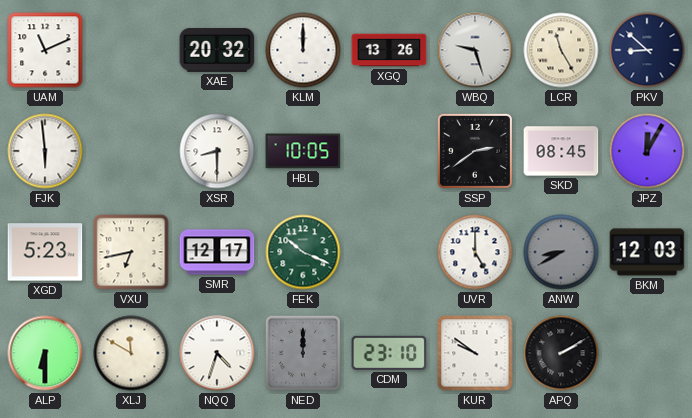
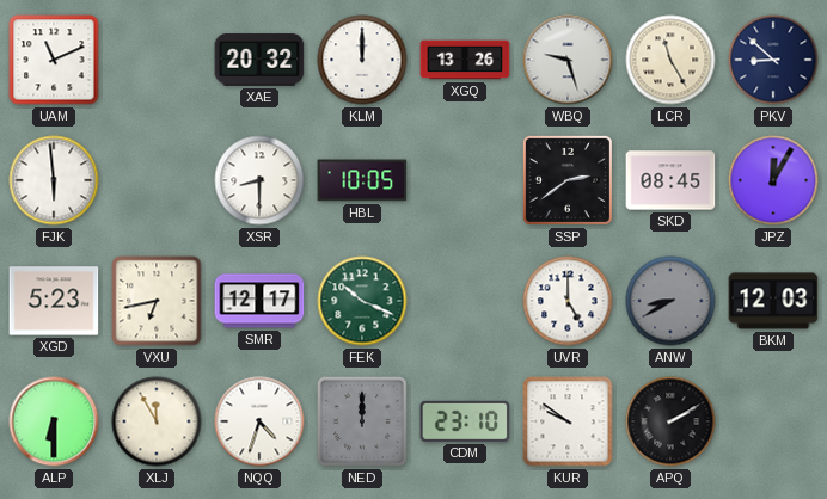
XLJ: 11:50 -> 11:55
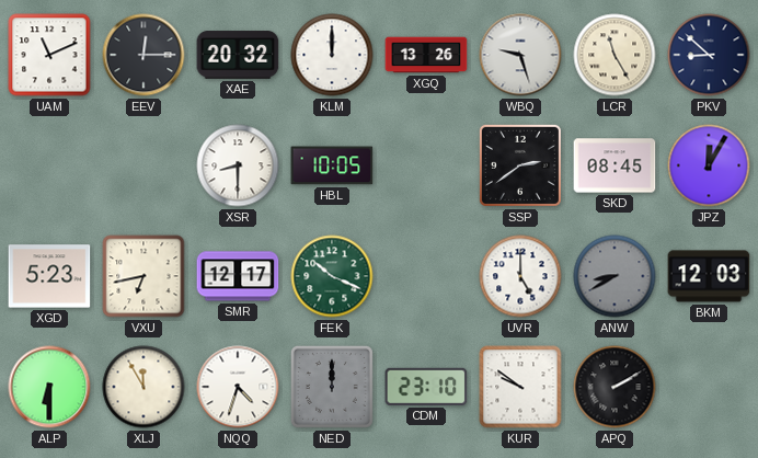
EEV: none -> 12:15
FJK: 5:59 -> none
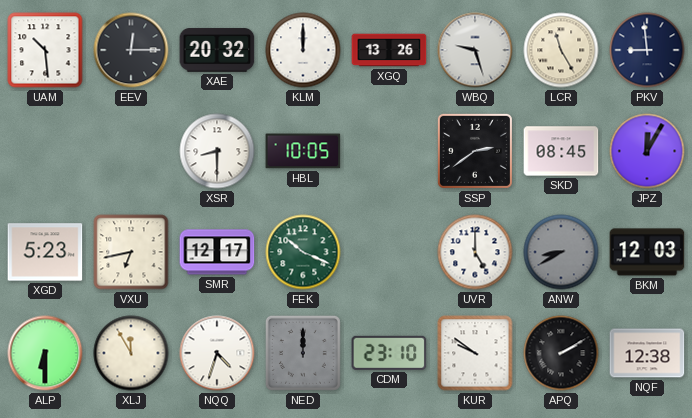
UAM: 11:11 -> 10:29
PKV: 8:52 -> 8:59
NQF: none -> 12:38
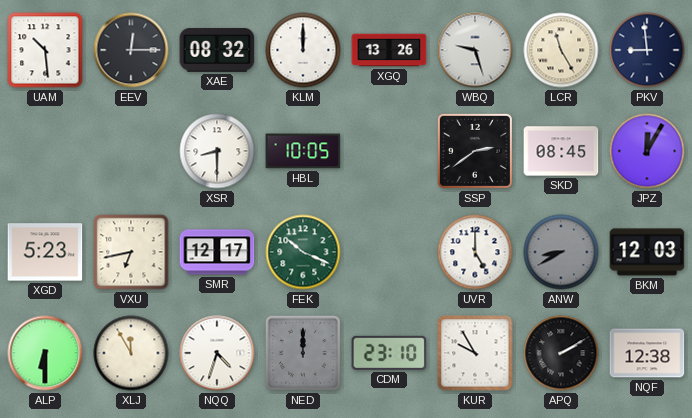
XAE: 20:32 -> 08:32
KUR: 9:51 -> 9:55
